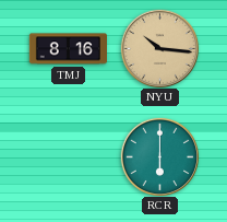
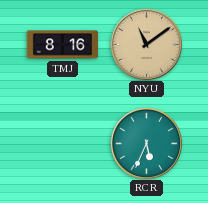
NYU: 10:16 -> 11:09
RCR: 6:00 -> 5:34
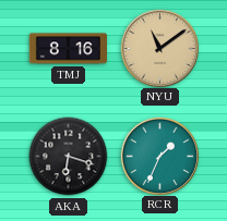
AKA: none -> 6:18
RCR: 5:34 -> 1:34
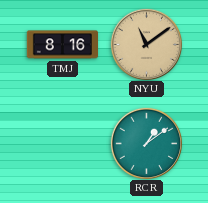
AKA: 6:18 -> none
RCR: 1:34 -> 1:09
